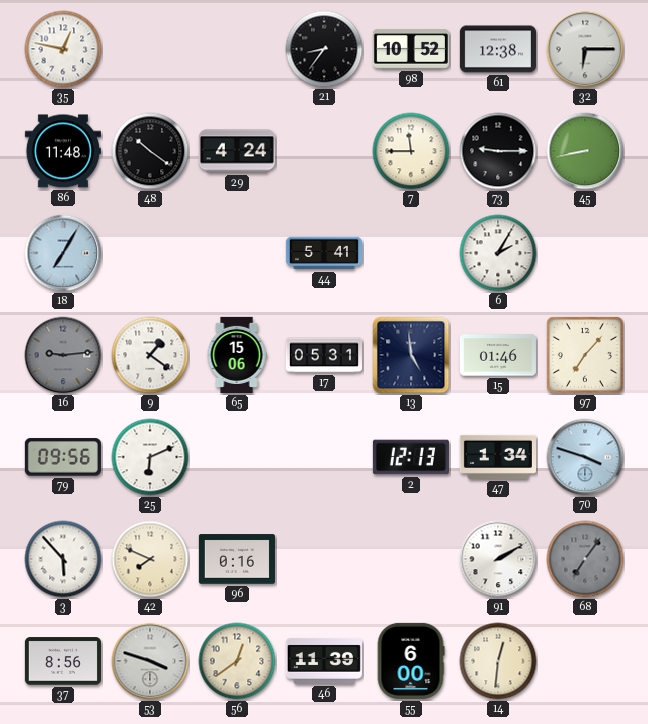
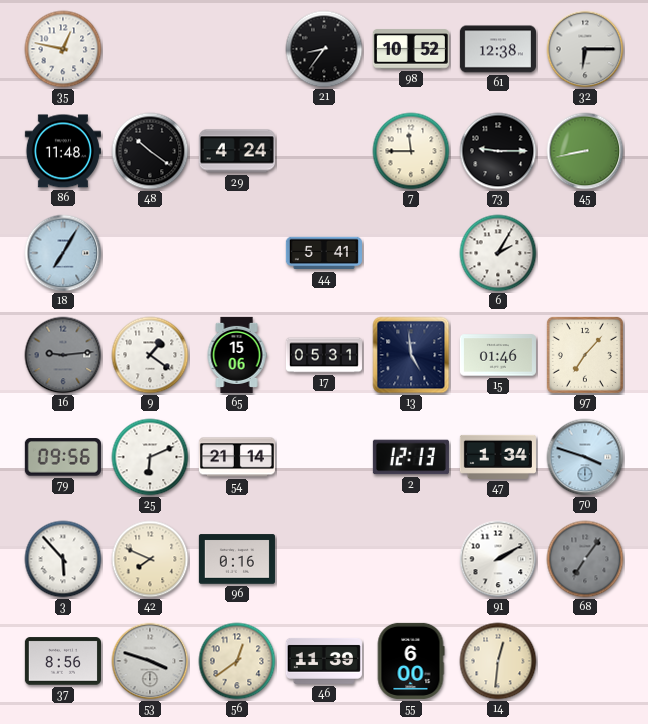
54: none -> 21:14
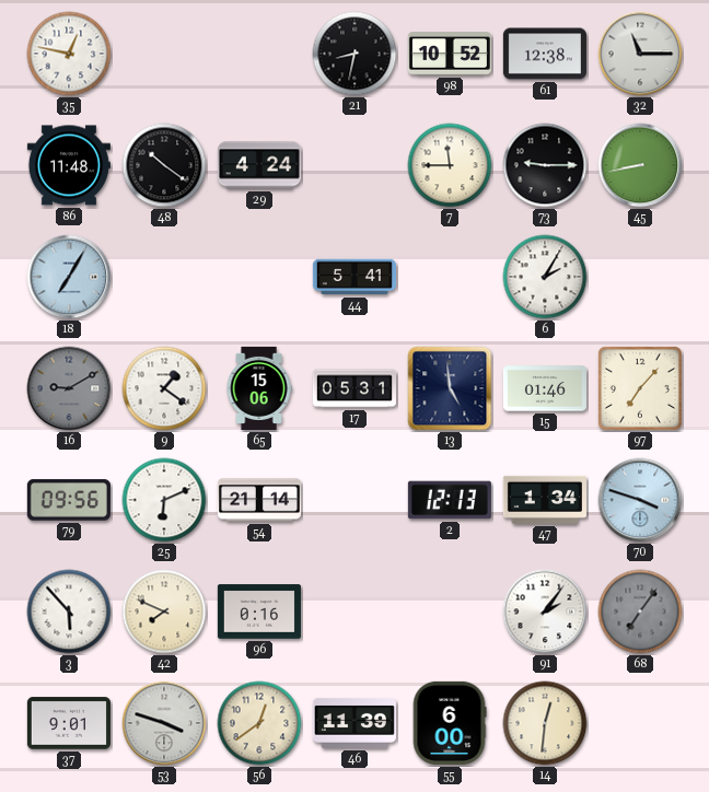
21: 8:36 -> 8:32
32: 6:15 -> 11:15
16: 9:14 -> 9:10
91: 2:10 -> 2:06
37: 8:56 -> 9:01
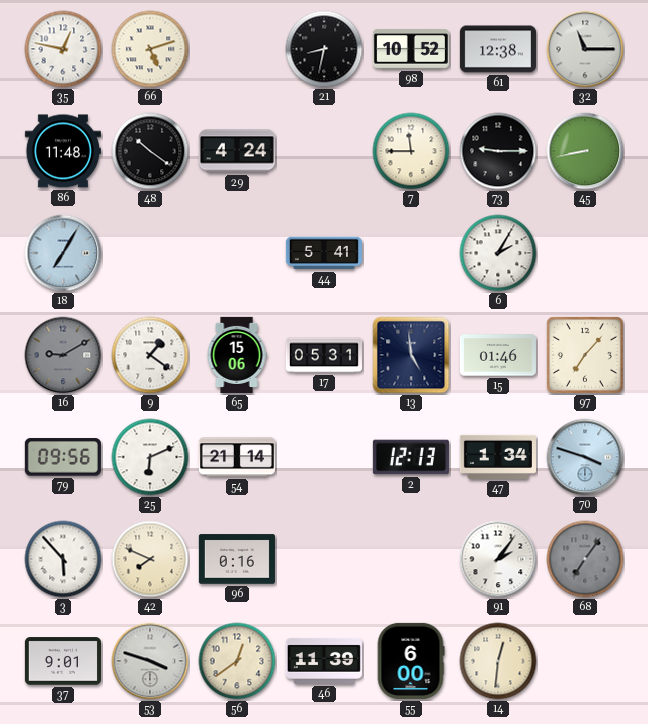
66: none -> 5:12
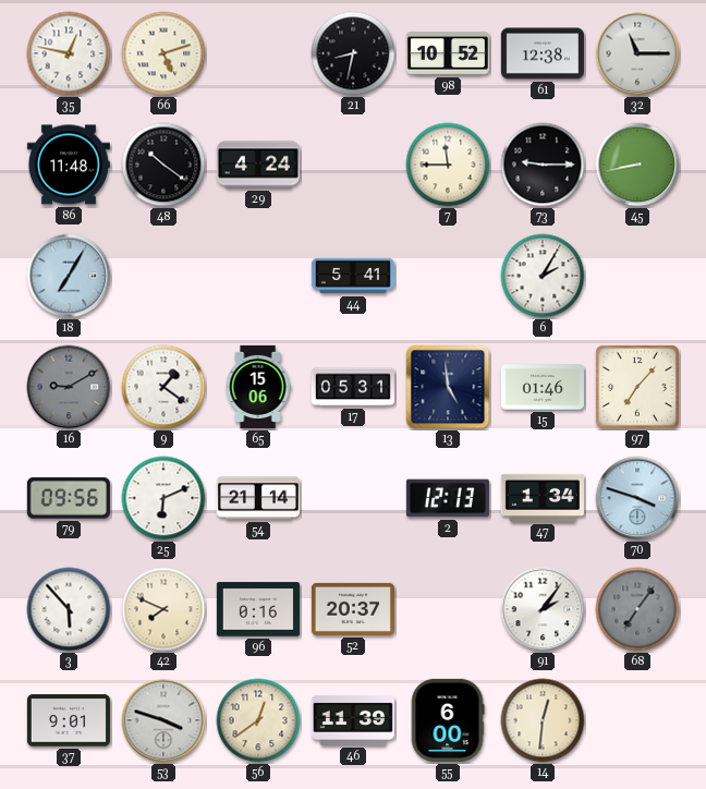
52: none -> 20:37
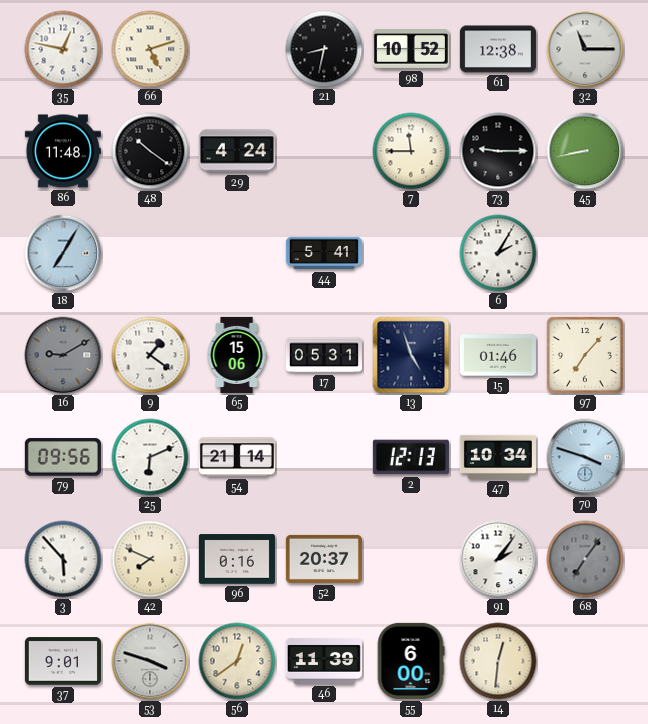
13: 4:59 -> 4:57
47: 1:34 -> 10:34
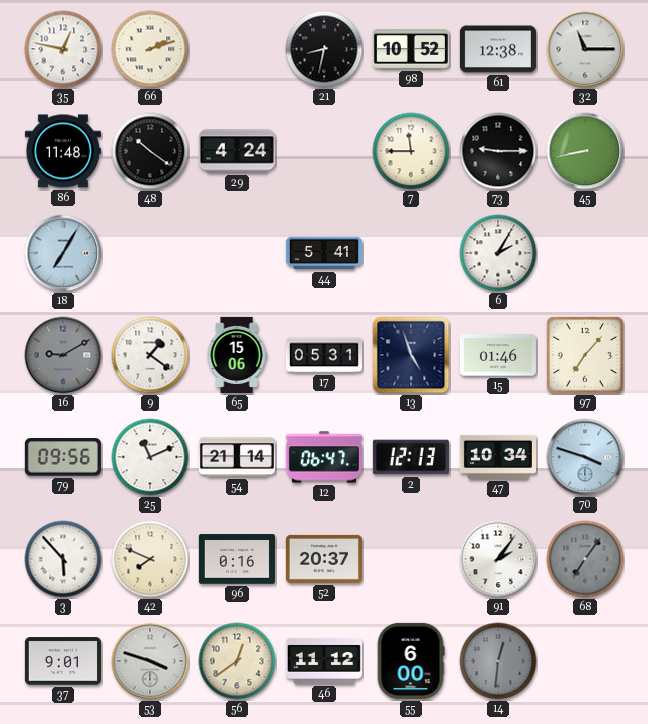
66: 5:12 -> 2:12
25: 6:11 -> 11:11
12: none -> 06:47
46: 11:39 -> 11:12
14 dial: cream -> grey
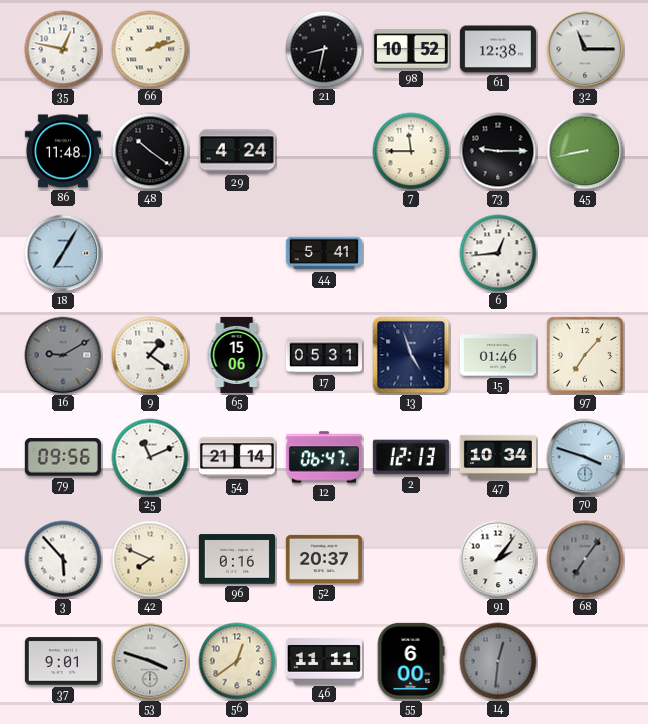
6: 2:05 -> 12:44
46: 11:12 -> 11:11
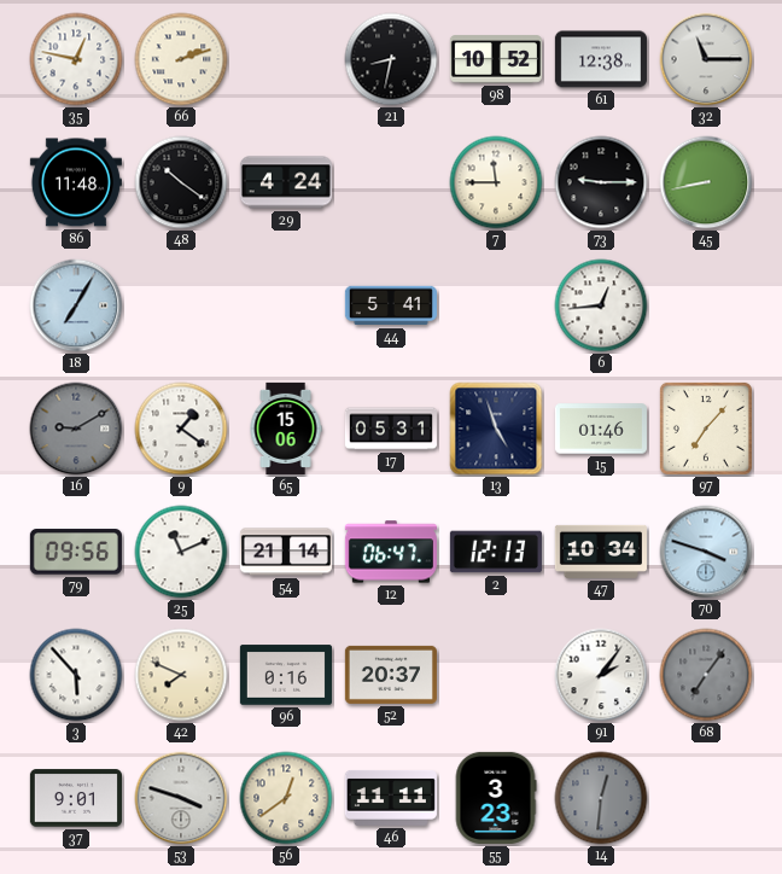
55: 6:00 -> 3:23
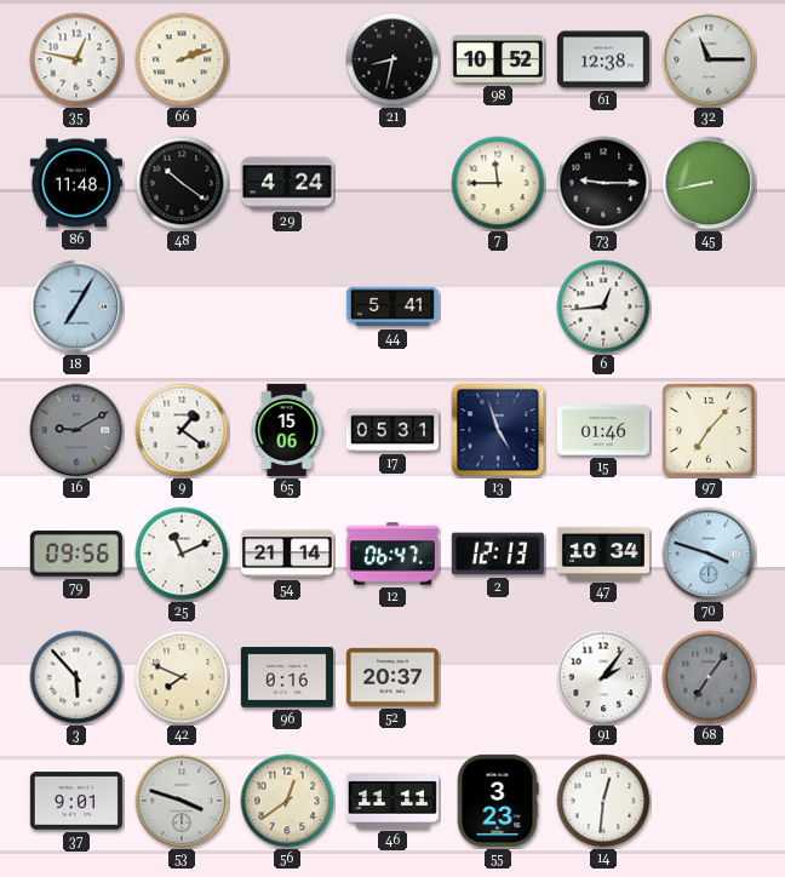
14 dial: grey -> white
